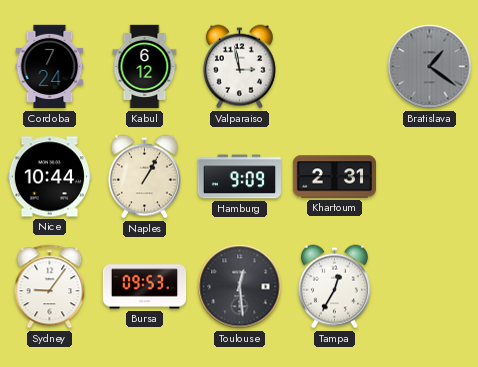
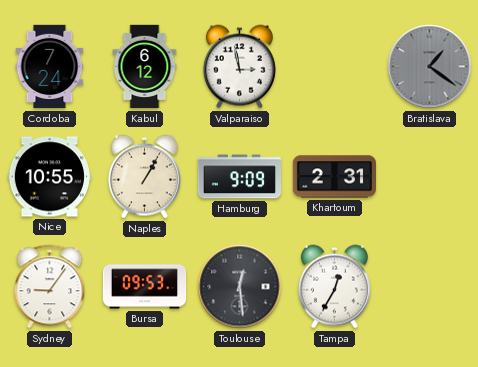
Nice: 10:44 -> 10:55
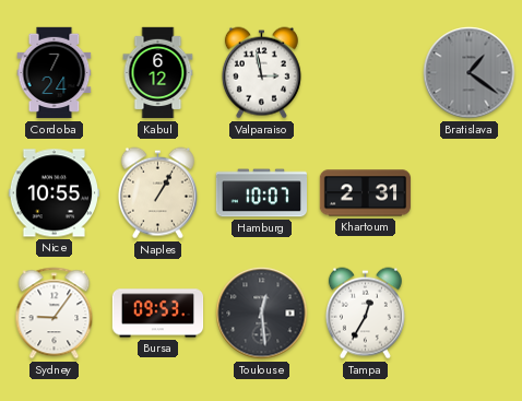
Hamburg: 9:09 -> 10:07
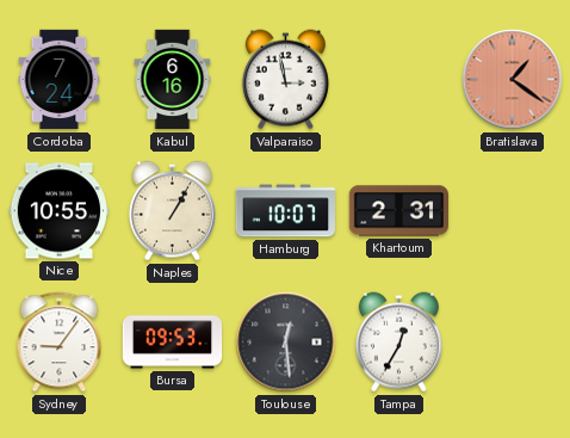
Kabul: 6:12 -> 6:16
Bratislava dial: grey -> salmon
